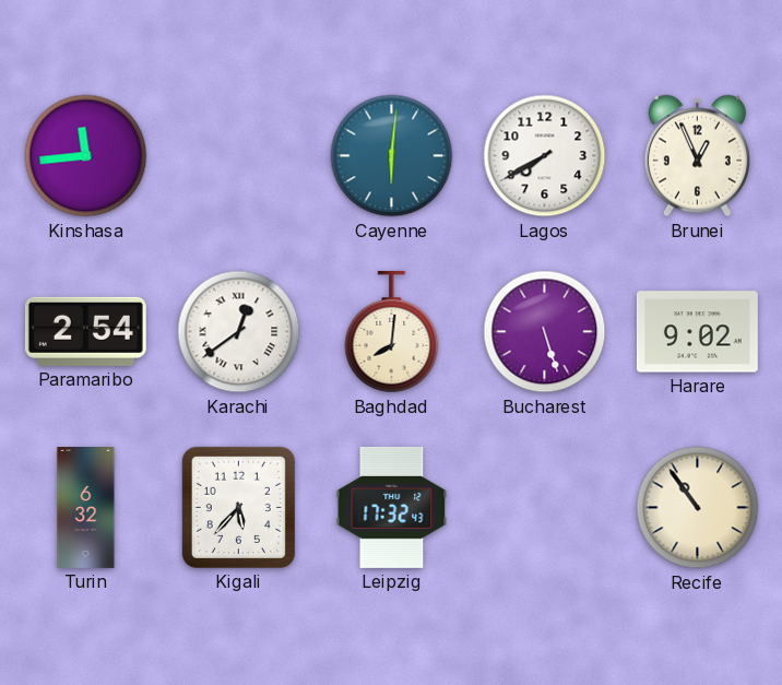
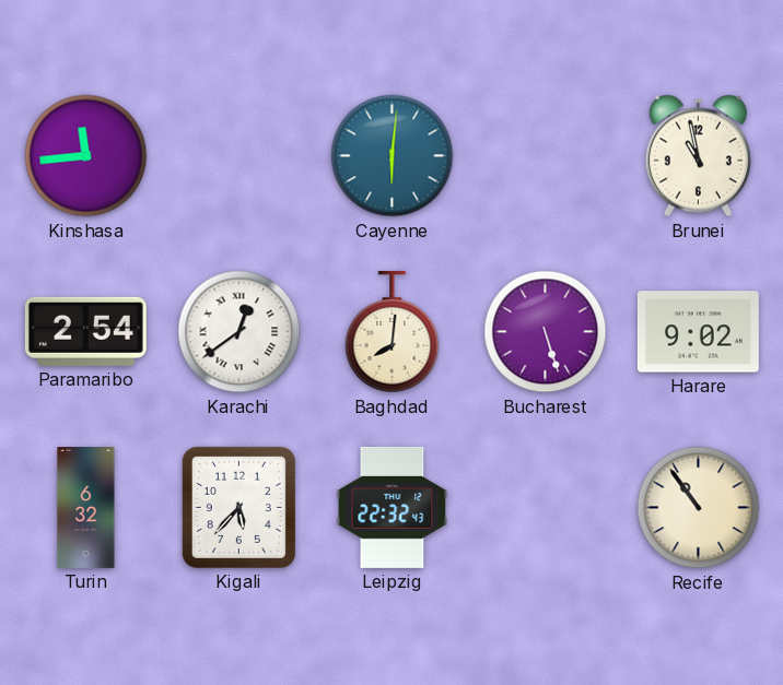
Lagos: 7:40 -> none
Brunei: 12:56 -> 10:58
Leipzig: 17:32 -> 22:32
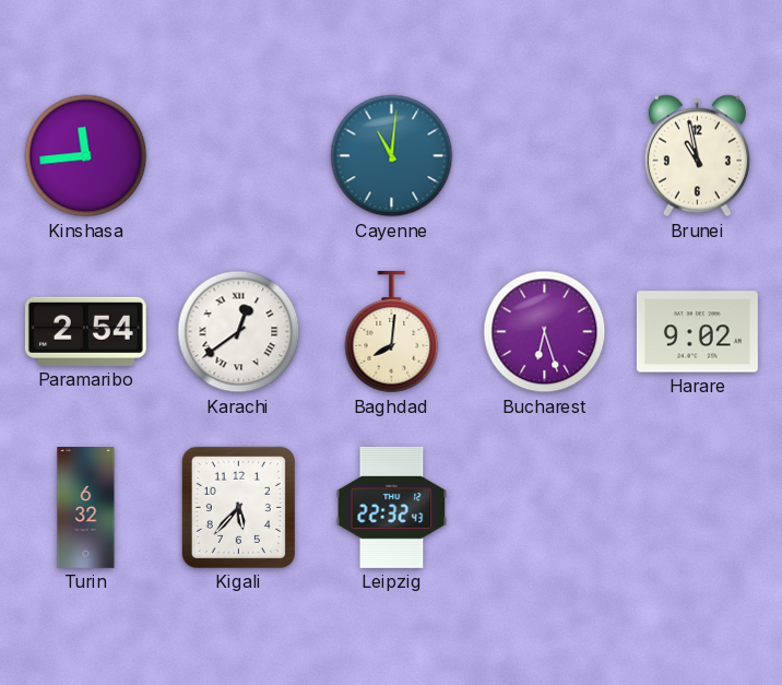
Cayenne: 6:01 -> 11:01
Bucharest: 5:27 -> 6:27
Recife: 10:54 -> none
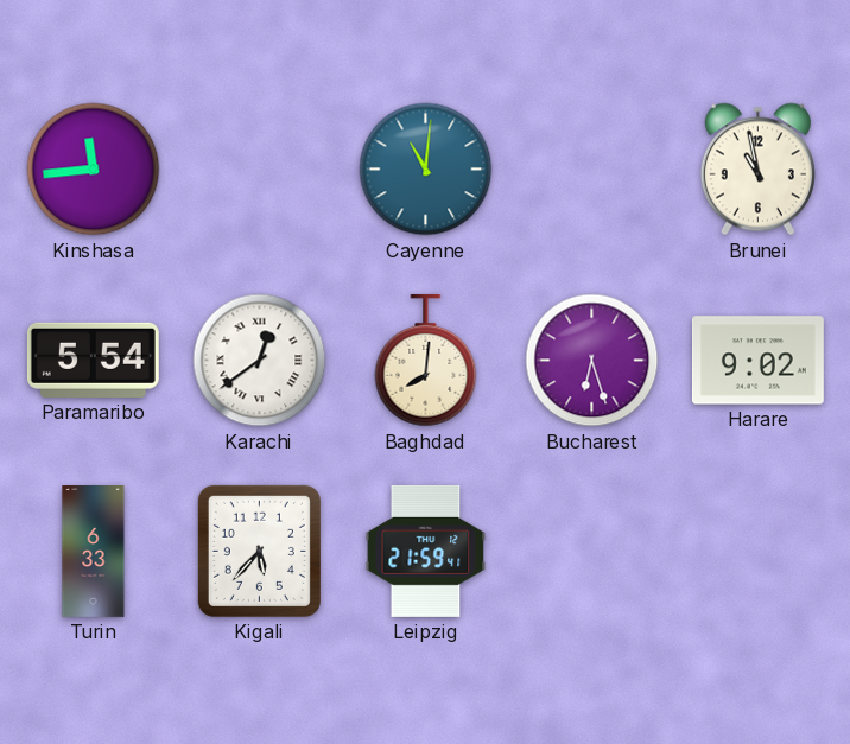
Paramaribo: 2:54 -> 5:54
Turin: 6:32 -> 6:33
Leipzig: 22:32 -> 21:59
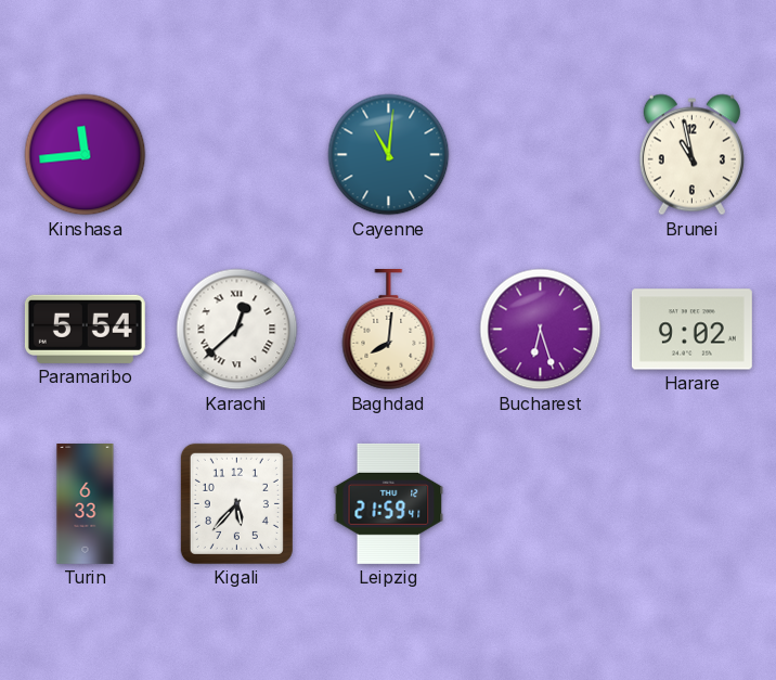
Karachi: 12:39 -> 12:38
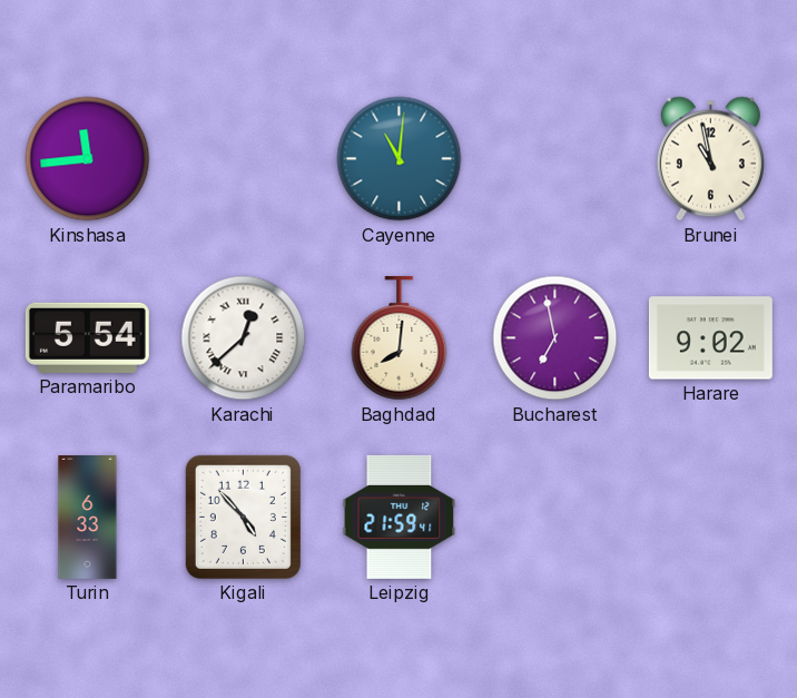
Bucharest: 6:27 -> 6:58
Kigali: 5:37 -> 4:53
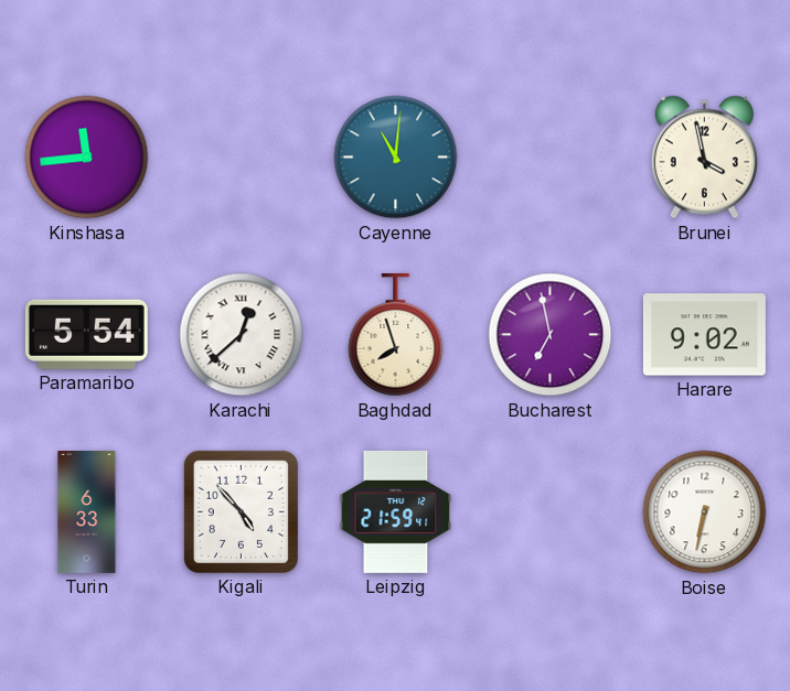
Brunei: 10:58 -> 3:58
Baghdad: 8:01 -> 7:57
Boise: none -> 6:32
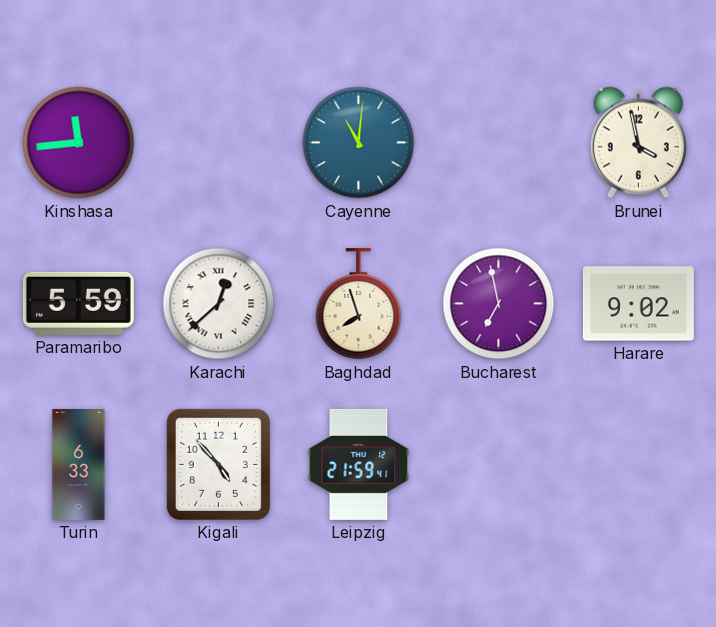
Paramaribo: 5:54 -> 5:59
Boise: 6:32 -> none
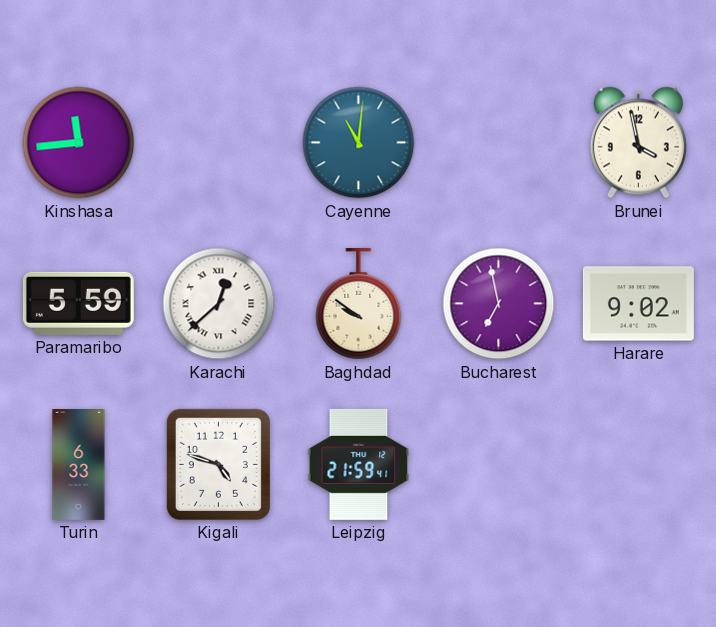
Baghdad: 7:57 -> 9:51
Kigali: 4:53 -> 4:48
